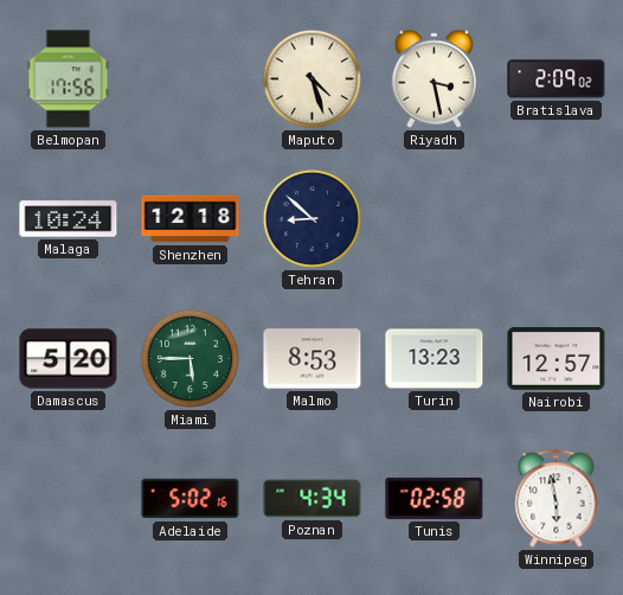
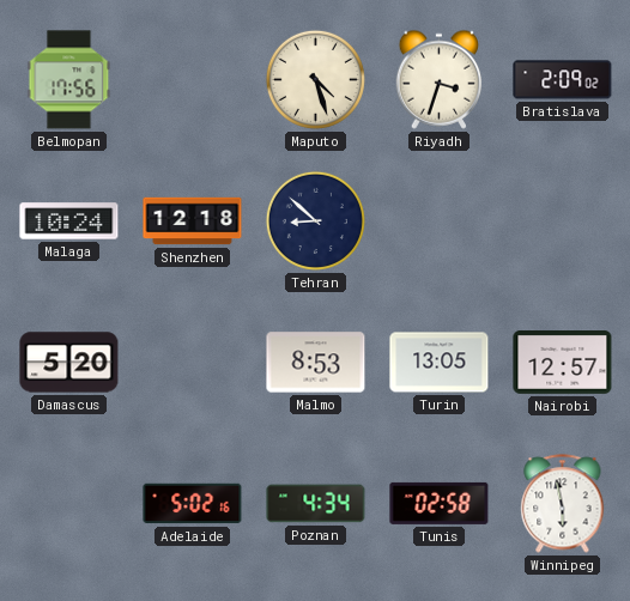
Riyadh: 3:28 -> 3:33
Miami: 5:45 -> none
Turin: 13:23 -> 13:05
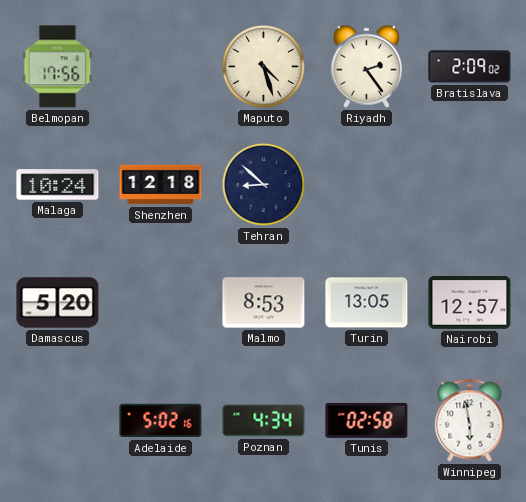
Riyadh: 3:33 -> 2:24
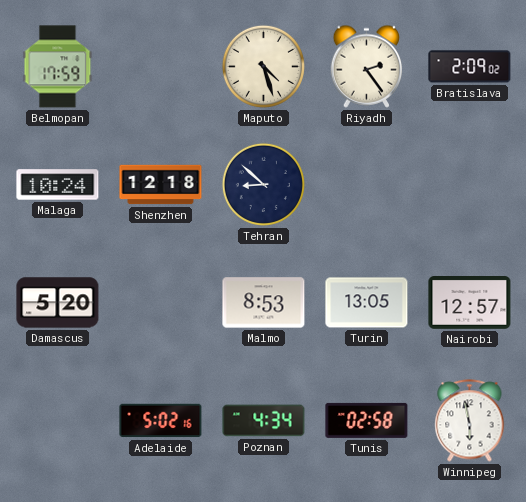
Belmopan: 17:56 -> 17:59
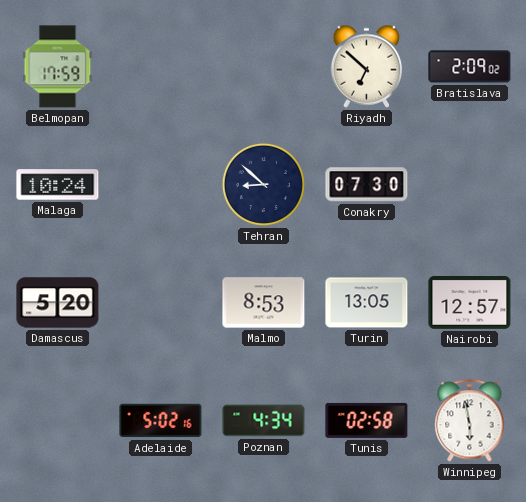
Maputo: 4:27 -> none
Riyadh: 2:24 -> 6:52
Shenzhen: 12:18 -> none
Conakry: none -> 07:30
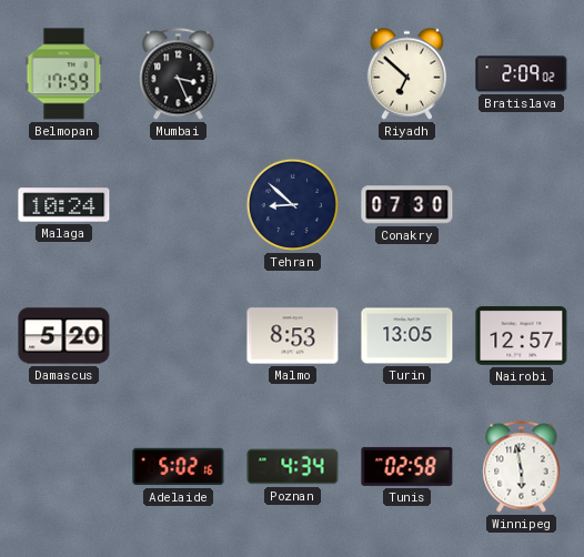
Mumbai: none -> 3:26
